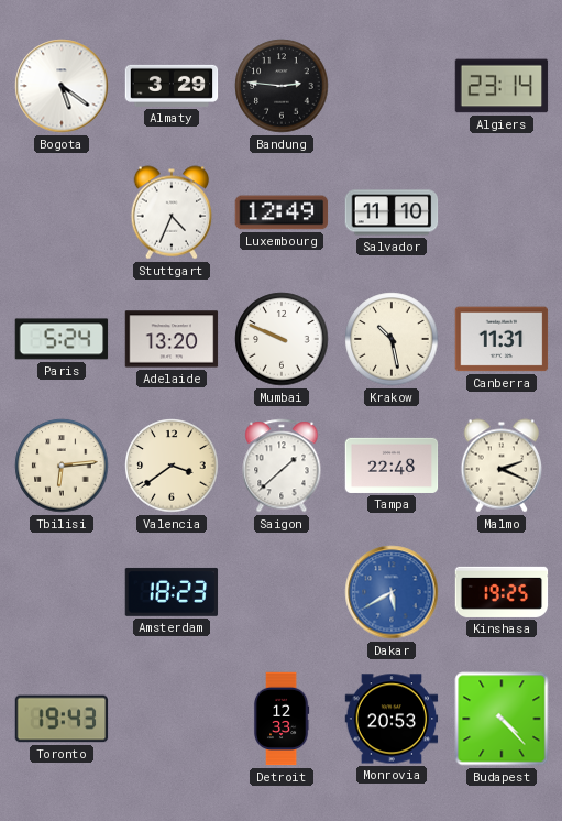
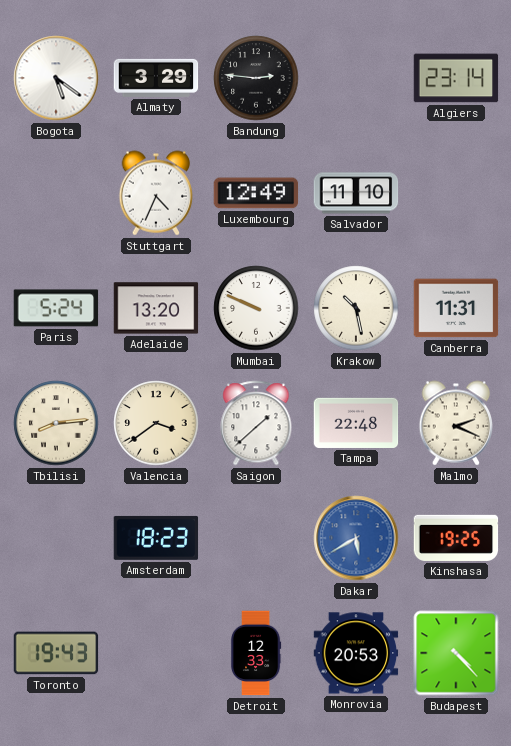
Tbilisi: 6:14 -> 8:14
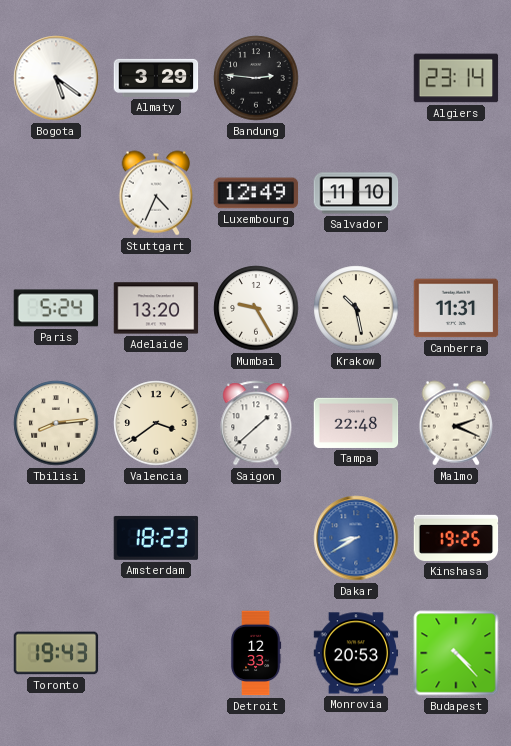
Mumbai: 9:49 -> 9:25
Dakar: 5:40 -> 8:40
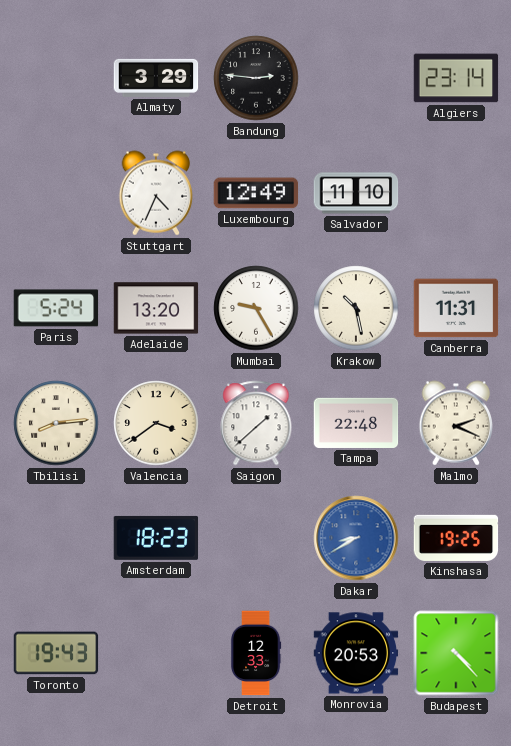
Bogota: 5:21 -> none
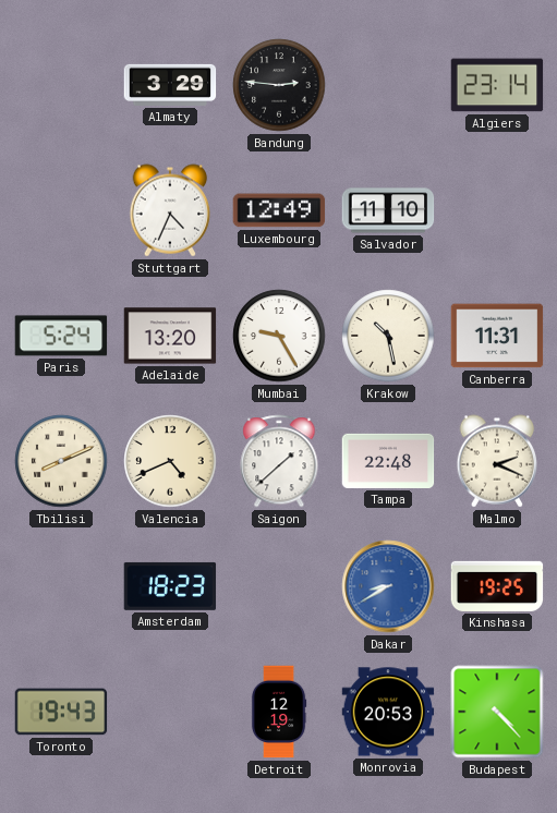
Tbilisi: 8:14 -> 8:11
Valencia: 3:39 -> 4:41
Detroit: 12:33 -> 12:19
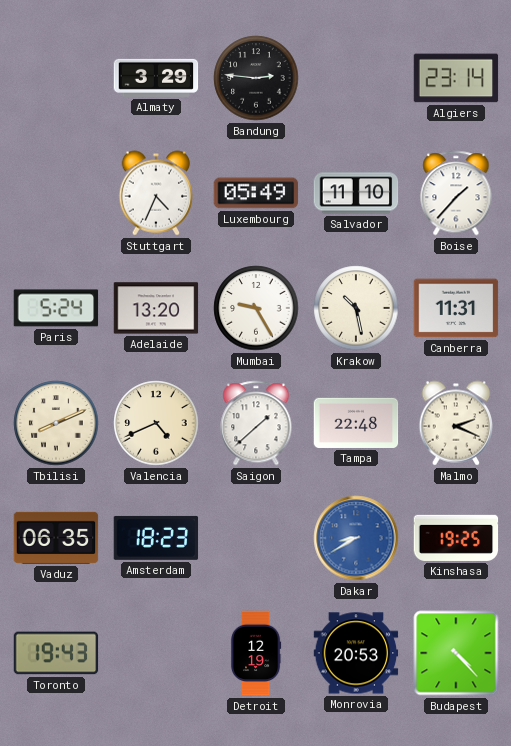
Luxembourg: 12:49 -> 05:49
Boise: none -> 1:37
Vaduz: none -> 06:35
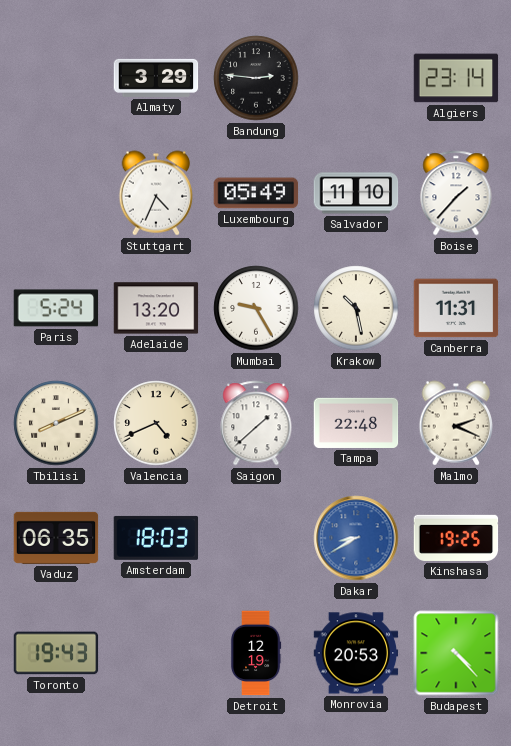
Amsterdam: 18:23 -> 18:03
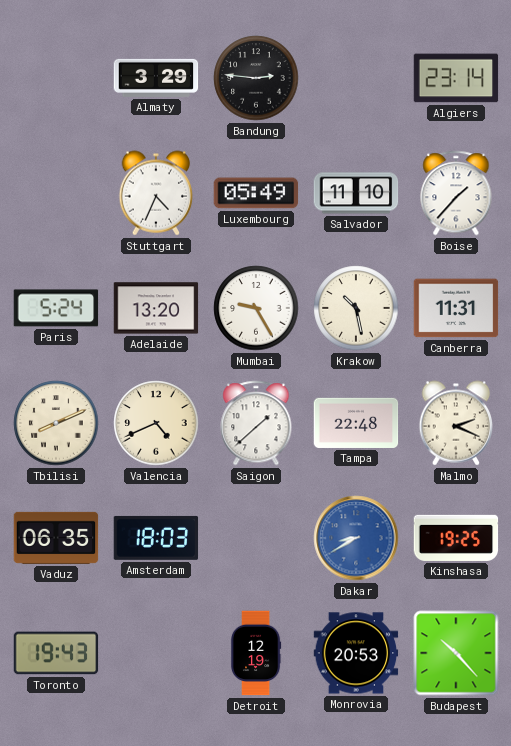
Budapest: 4:23 -> 10:23
